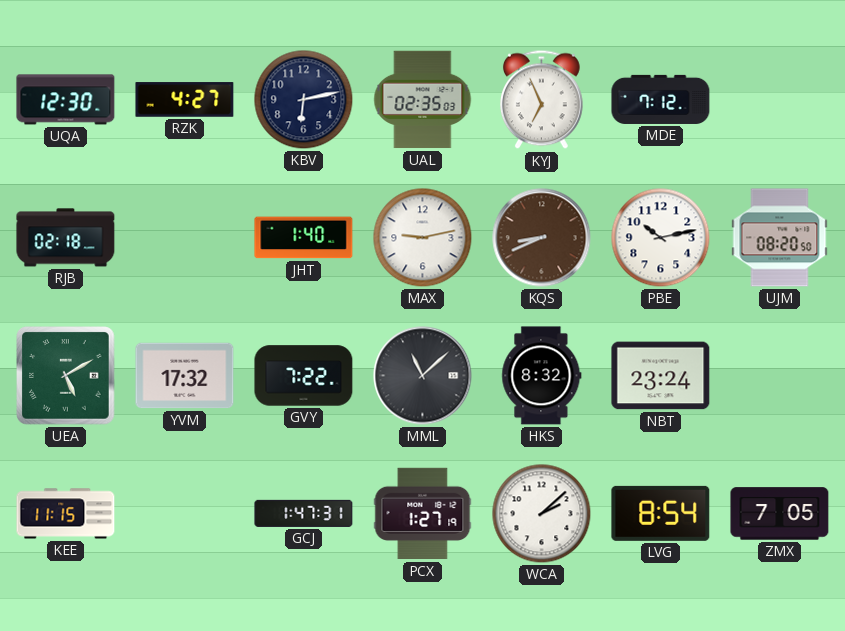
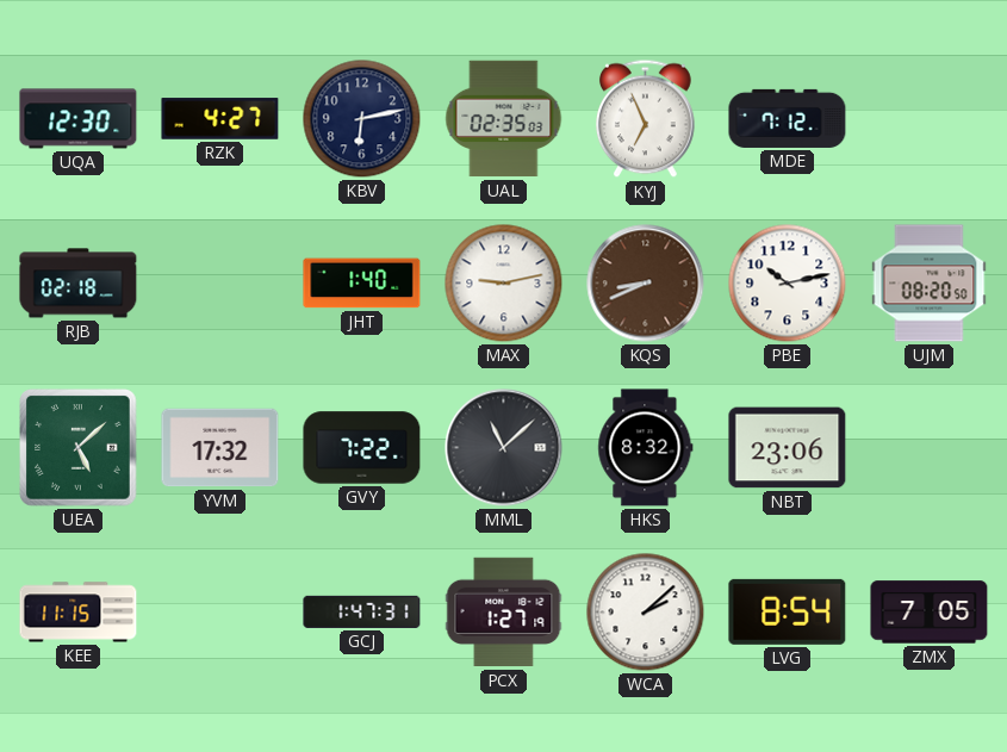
UEA: 5:10 -> 5:08
NBT: 23:24 -> 23:06
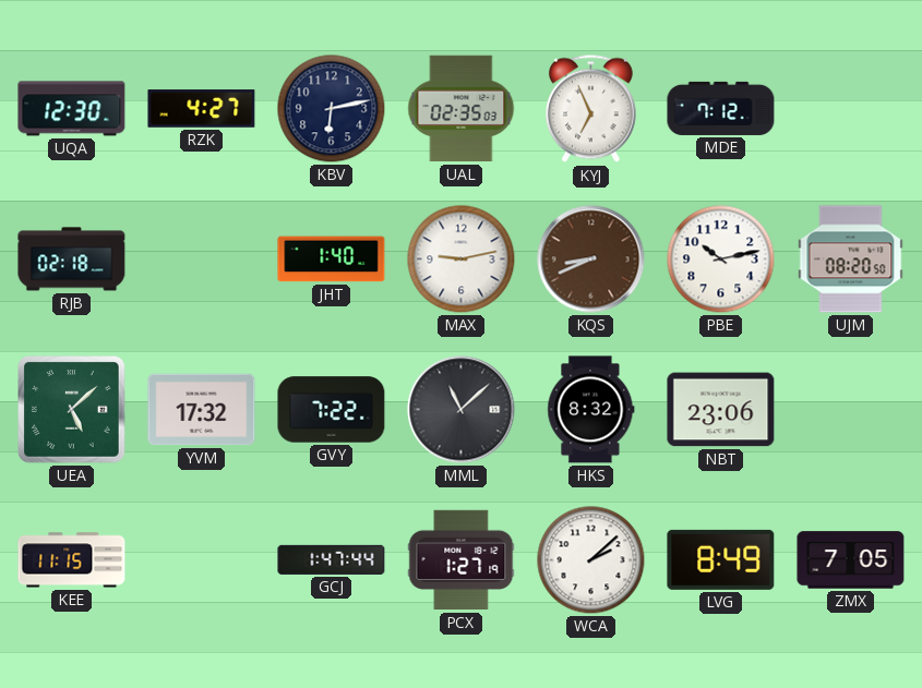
GCJ: 1:47:31 -> 1:47:44
LVG: 8:54 -> 8:49
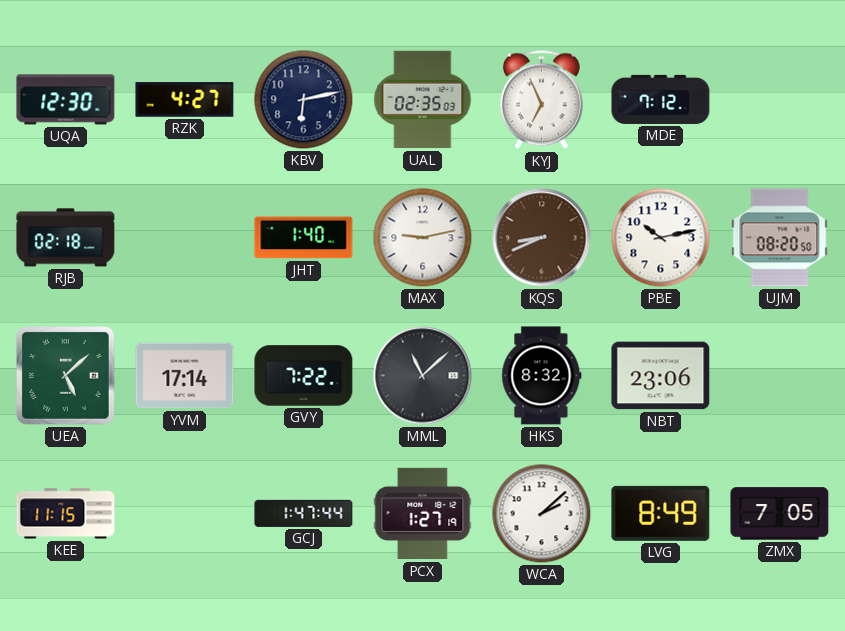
YVM: 17:32 -> 17:14
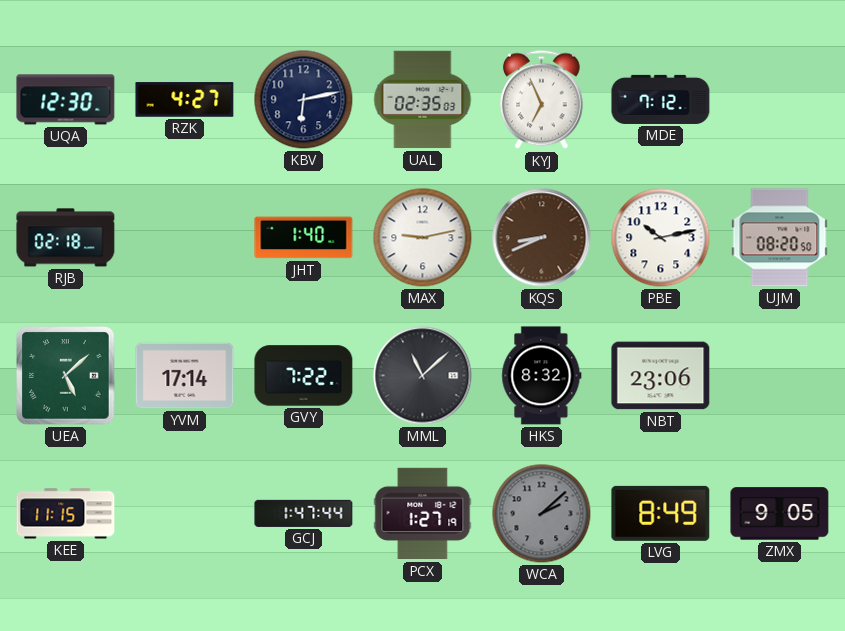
WCA dial: white -> grey
ZMX: 7:05 -> 9:05
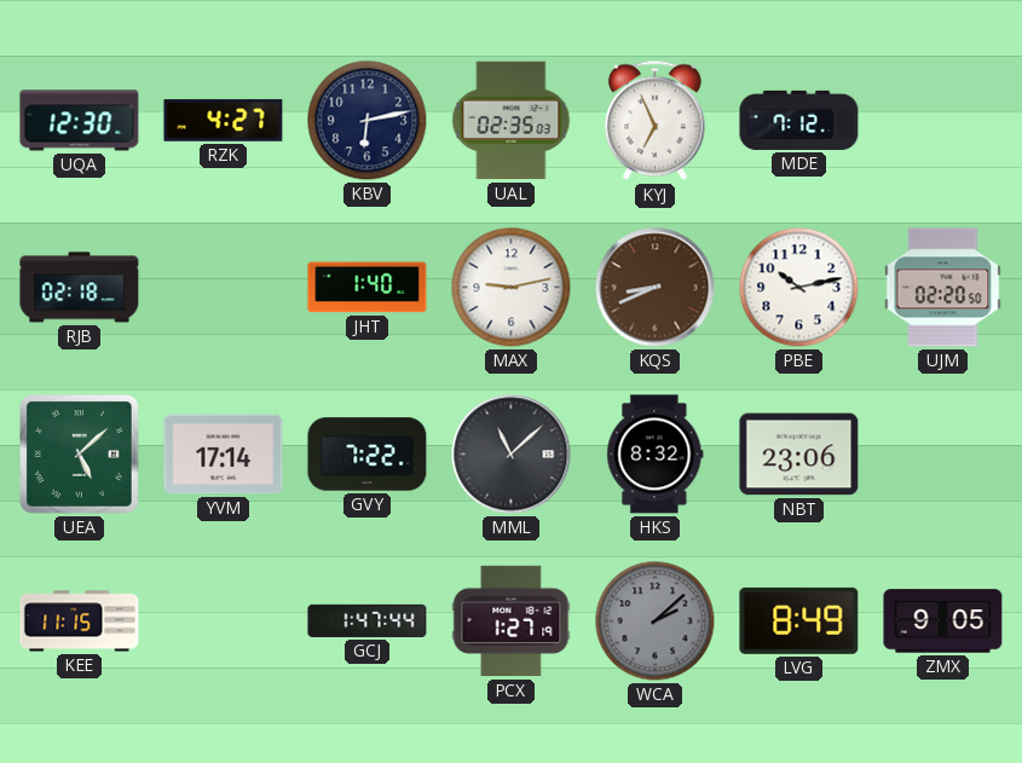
UJM: 08:20 -> 02:20
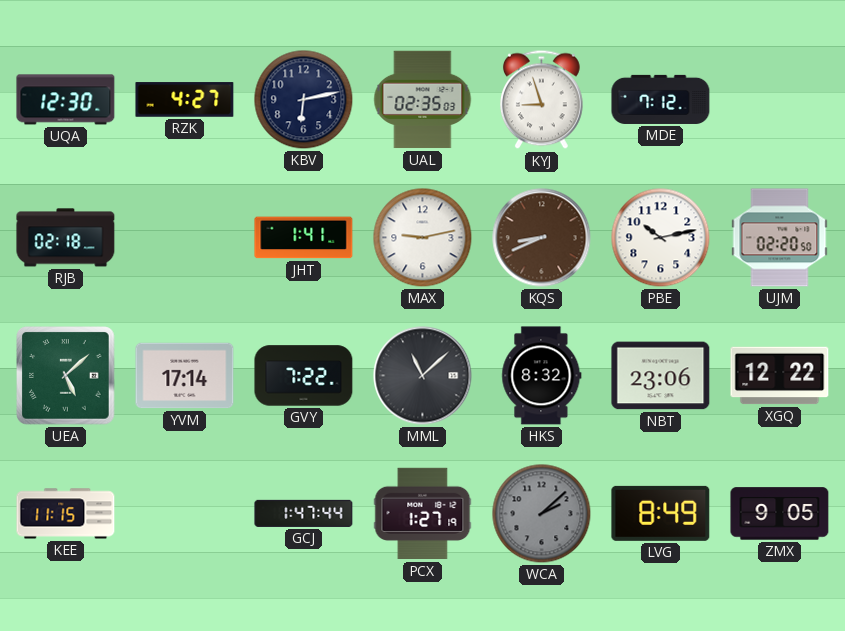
KYJ: 6:56 -> 8:57
JHT: 1:40 -> 1:41
XGQ: none -> 12:22
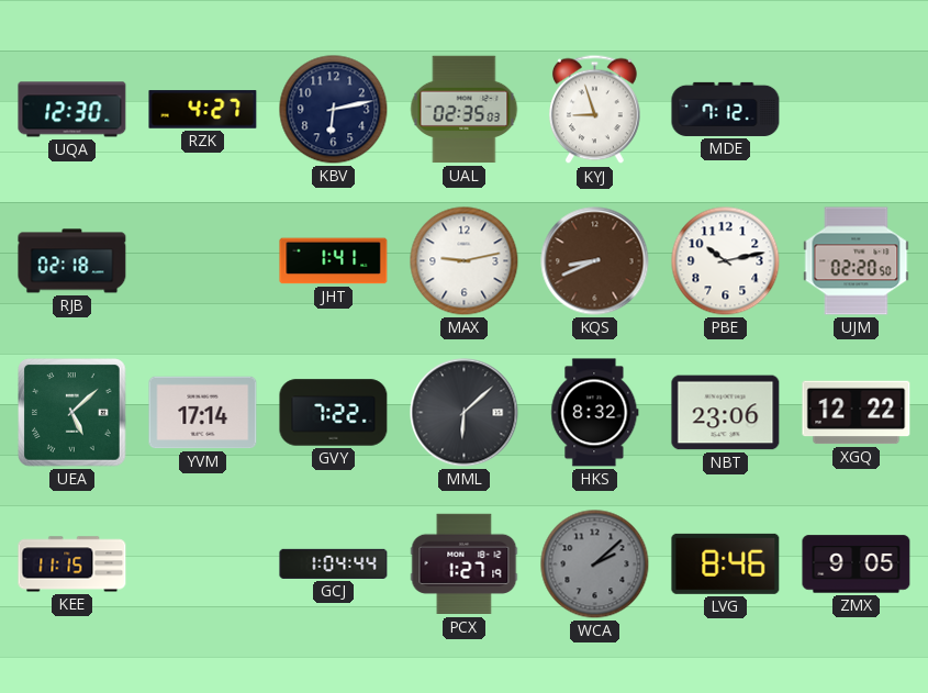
MML: 11:08 -> 6:08
GCJ: 1:47 -> 1:04
LVG: 8:49 -> 8:46
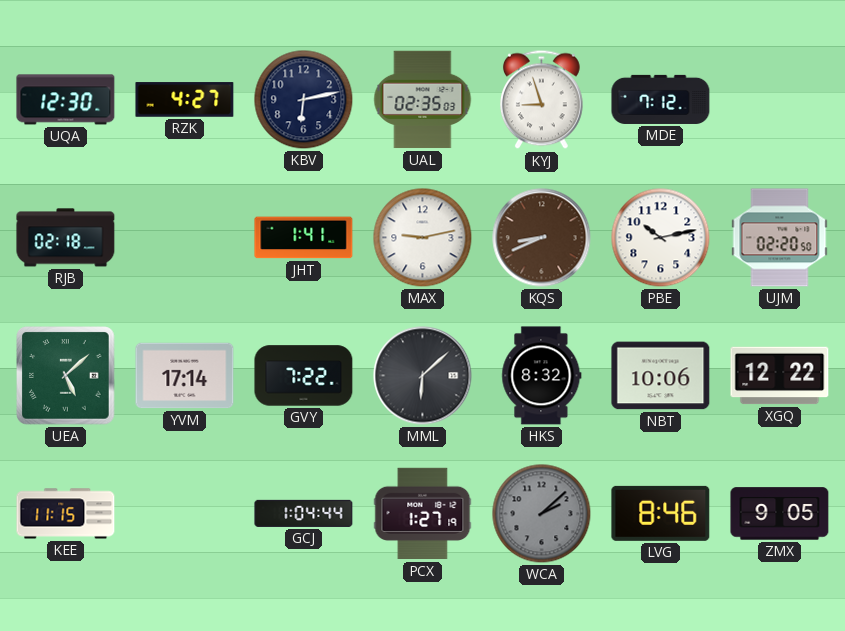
NBT: 23:06 -> 10:06
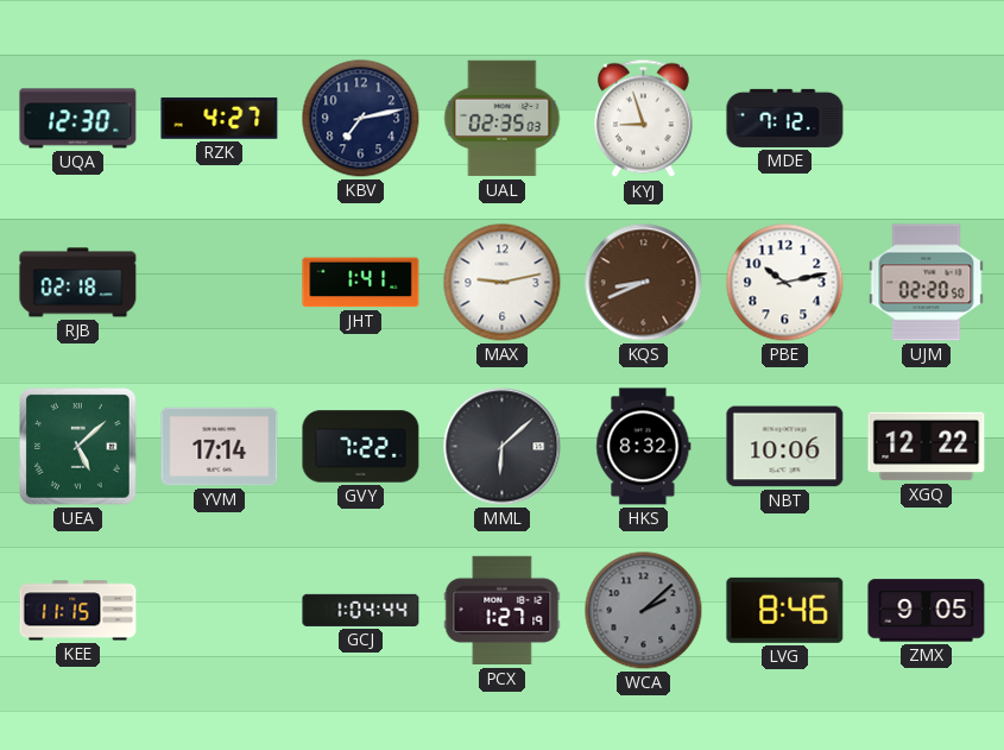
KBV: 6:13 -> 7:13
